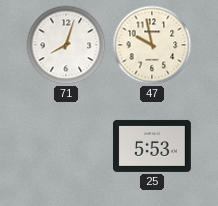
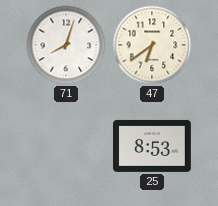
47: 9:58 -> 6:39
25: 5:53 -> 8:53
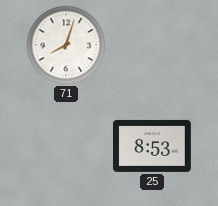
47: 6:39 -> none
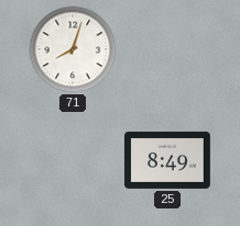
25: 8:53 -> 8:49
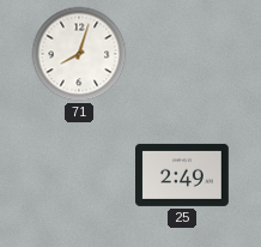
25: 8:49 -> 2:49
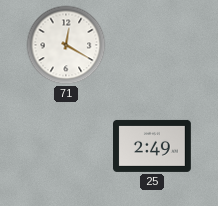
71: 8:03 -> 12:20
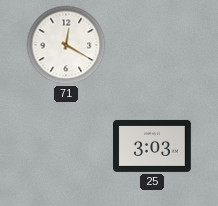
25: 2:49 -> 3:03
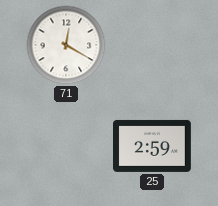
25: 3:03 -> 2:59
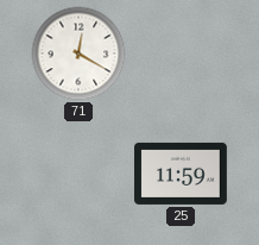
25: 2:59 -> 11:59
